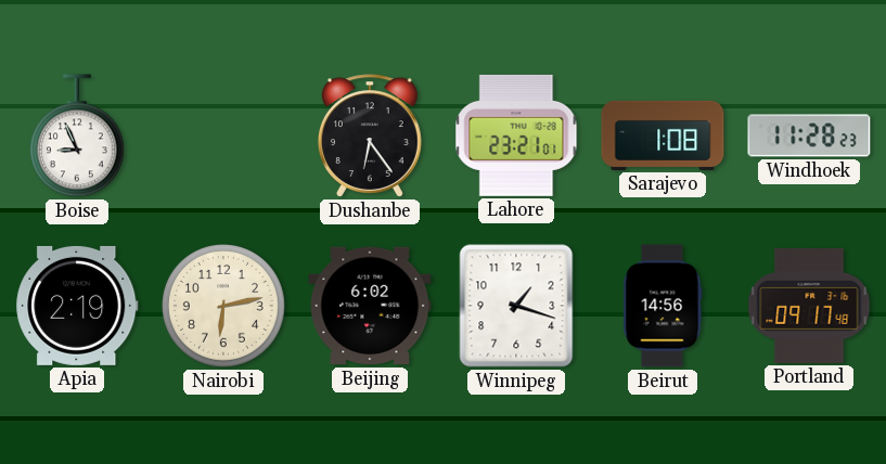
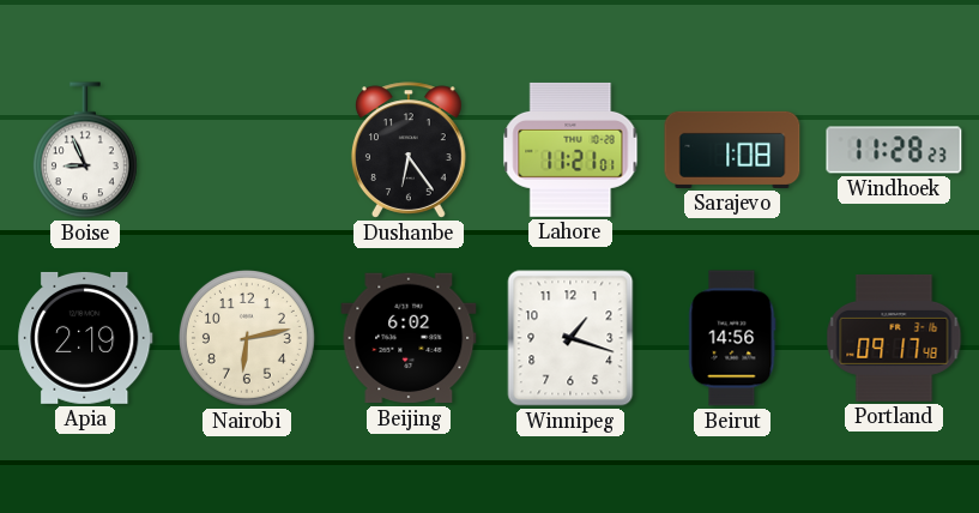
Lahore: 23:21 -> 11:21
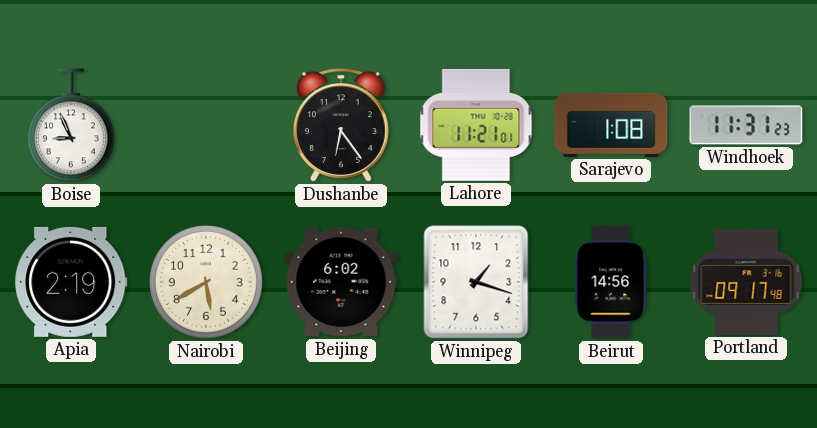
Windhoek: 11:28 -> 11:31
Nairobi: 6:13 -> 5:40
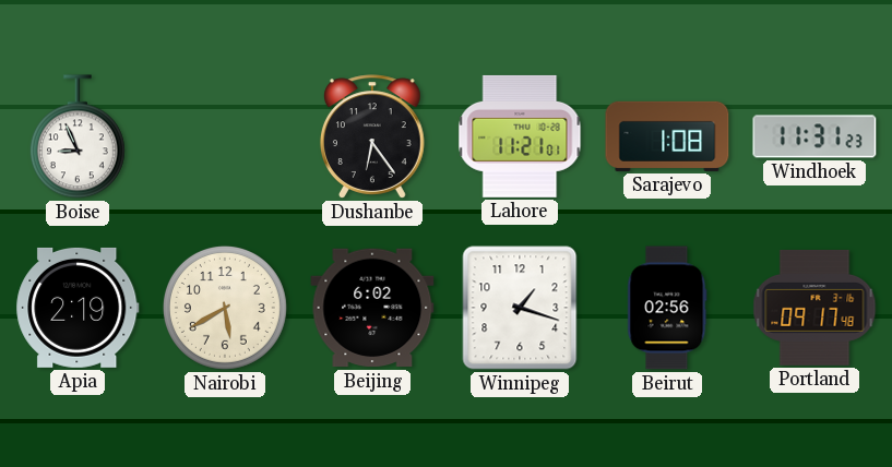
Beirut: 14:56 -> 02:56
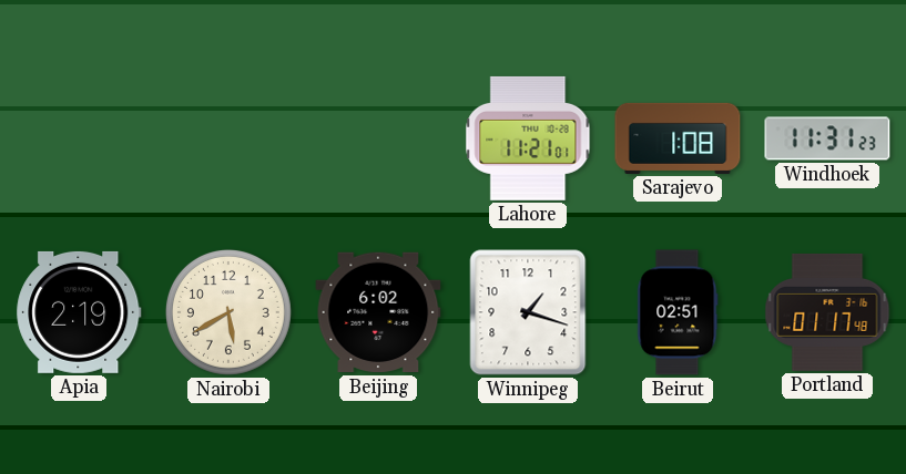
Boise: 8:56 -> none
Dushanbe: 6:24 -> none
Beirut: 02:56 -> 02:51
Portland: 09:17 -> 01:17
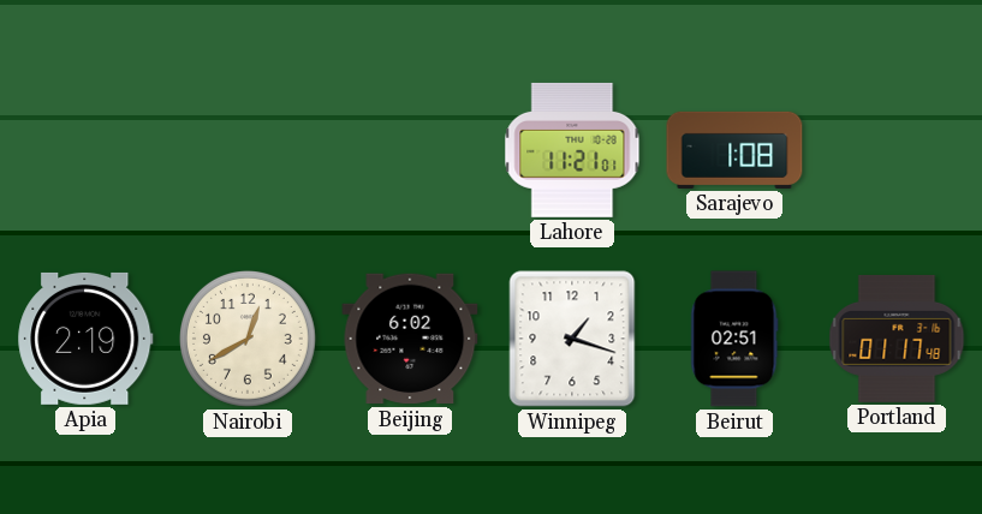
Windhoek: 11:31 -> none
Nairobi: 5:40 -> 12:40
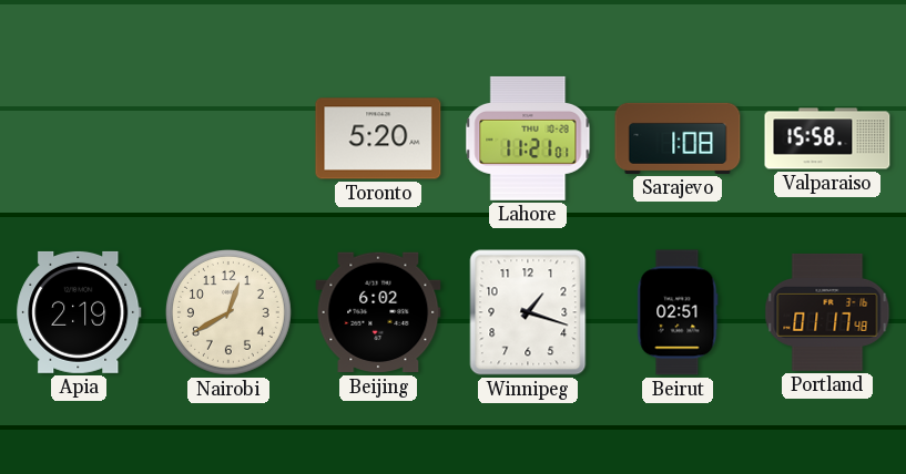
Toronto: none -> 5:20
Valparaiso: none -> 15:58
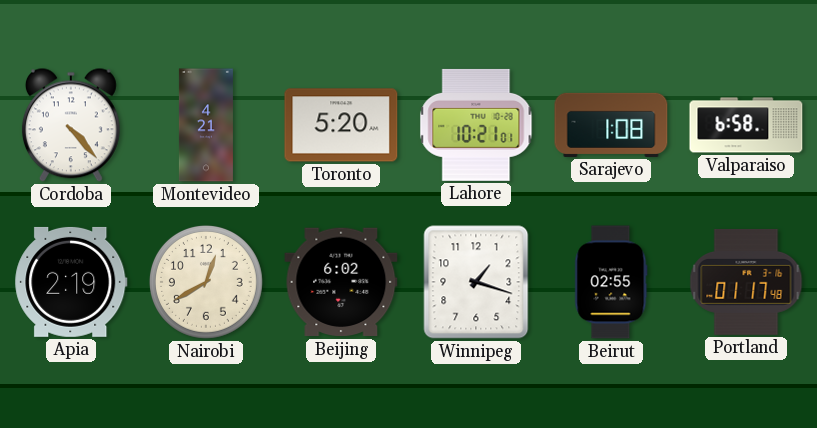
Cordoba: none -> 4:23
Montevideo: none -> 4:21
Lahore: 11:21 -> 10:21
Valparaiso: 15:58 -> 6:58
Beirut: 02:51 -> 02:55
